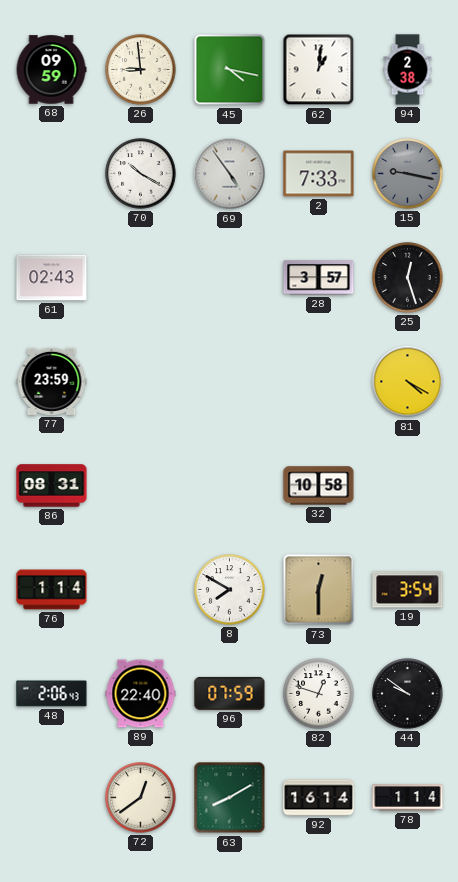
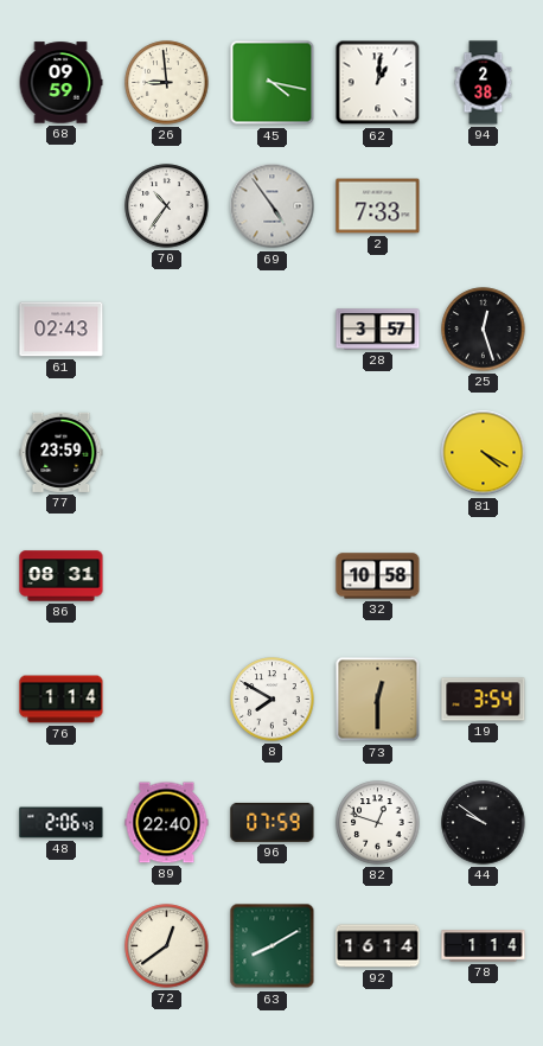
70: 10:20 -> 10:36
15: 9:17 -> none
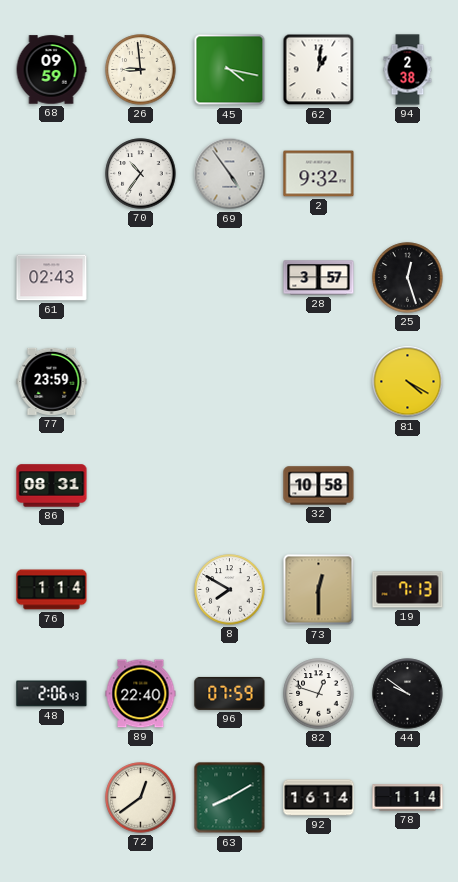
2: 7:33 -> 9:32
19: 3:54 -> 7:13
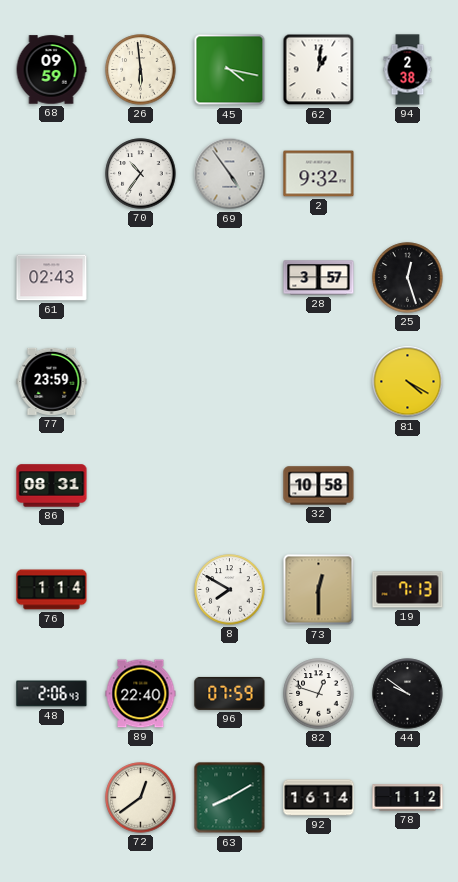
26: 8:59 -> 5:59
78: 1:14 -> 1:12
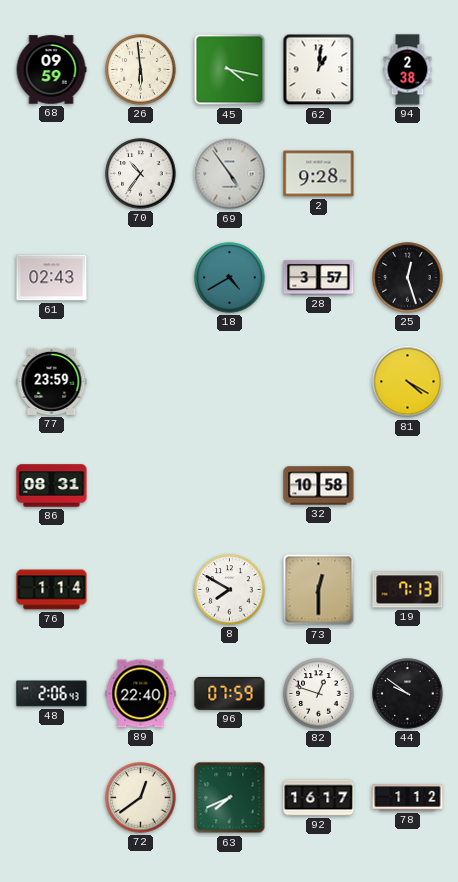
2: 9:32 -> 9:28
18: none -> 4:40
63: 8:10 -> 7:41
92: 16:14 -> 16:17
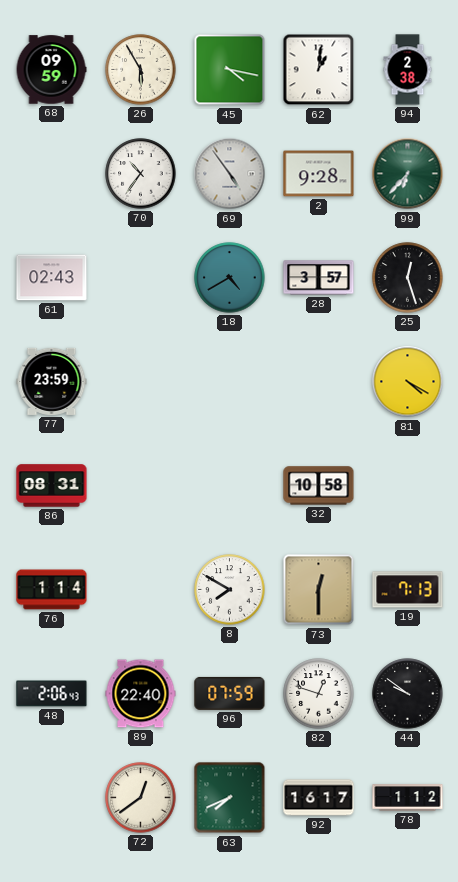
26: 5:59 -> 5:55
99: none -> 6:37
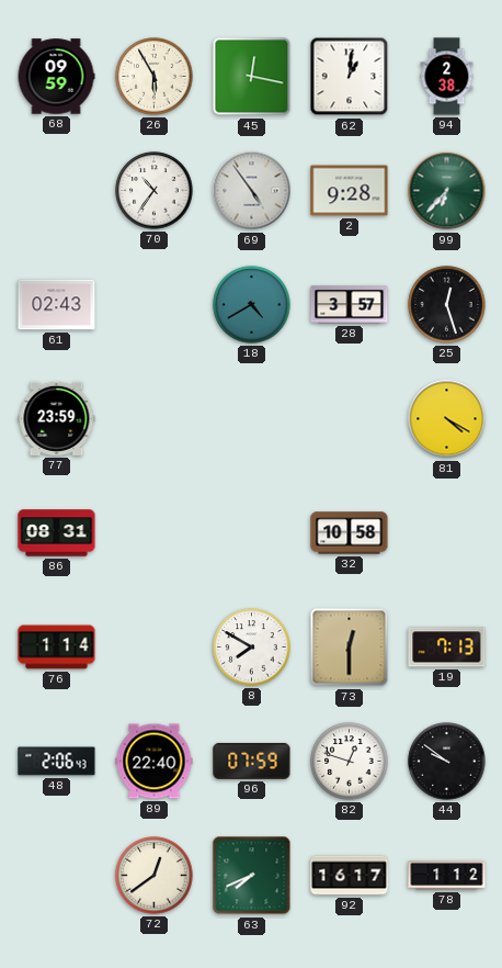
45: 4:17 -> 12:17
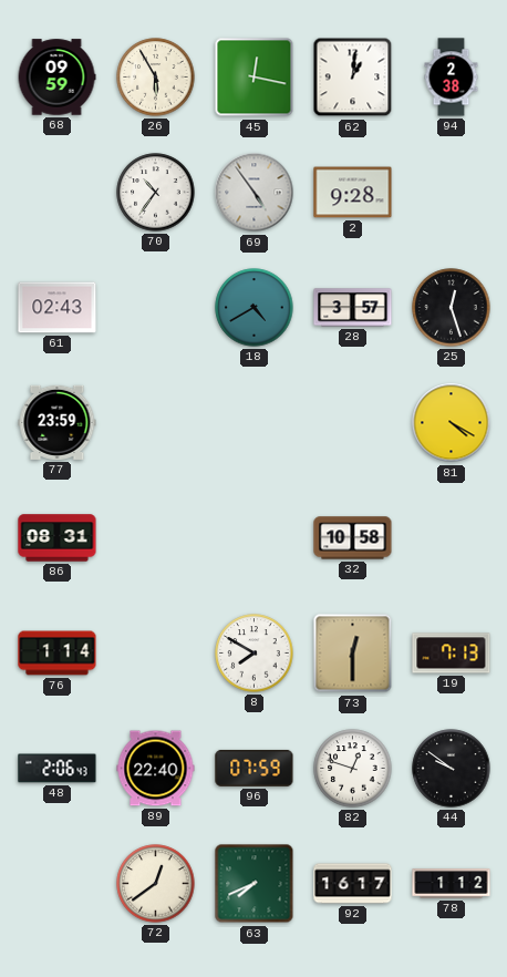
99: 6:37 -> none
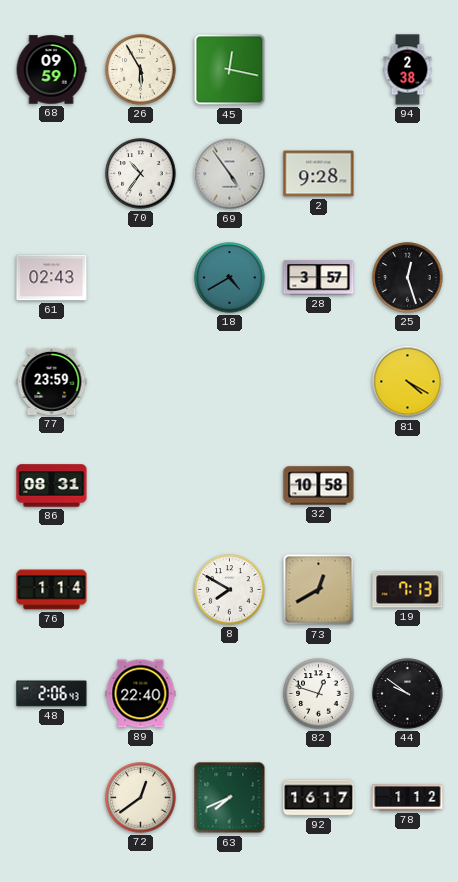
62: 1:01 -> none
73: 12:30 -> 12:40
96: 07:59 -> none
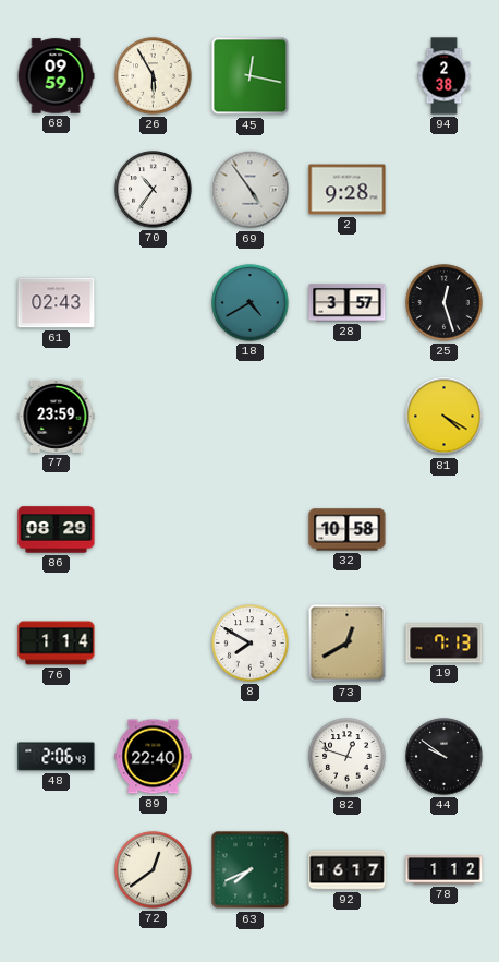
86: 08:31 -> 08:29
